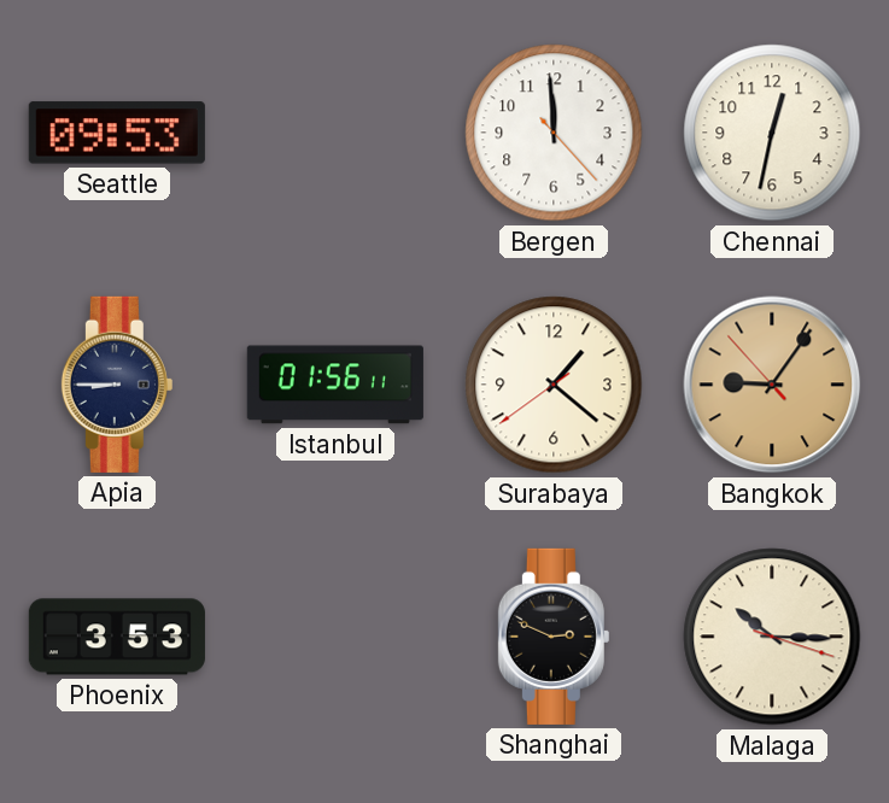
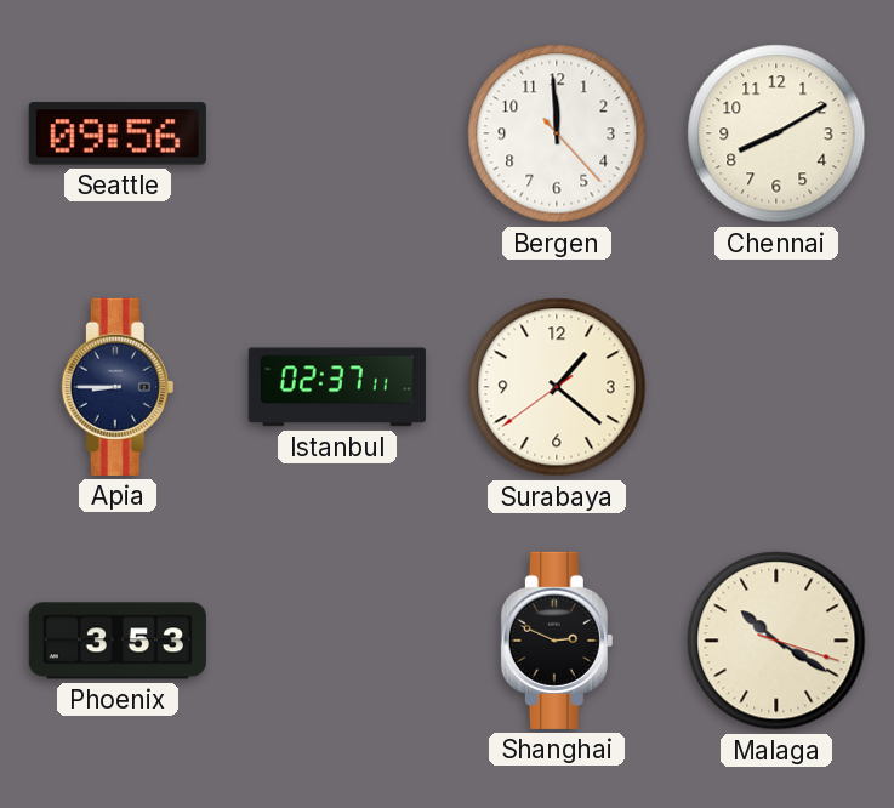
Seattle: 09:53 -> 09:56
Chennai: 12:32 -> 8:10
Istanbul: 01:56 -> 02:37
Bangkok: 9:05 -> none
Malaga: 10:15 -> 10:20
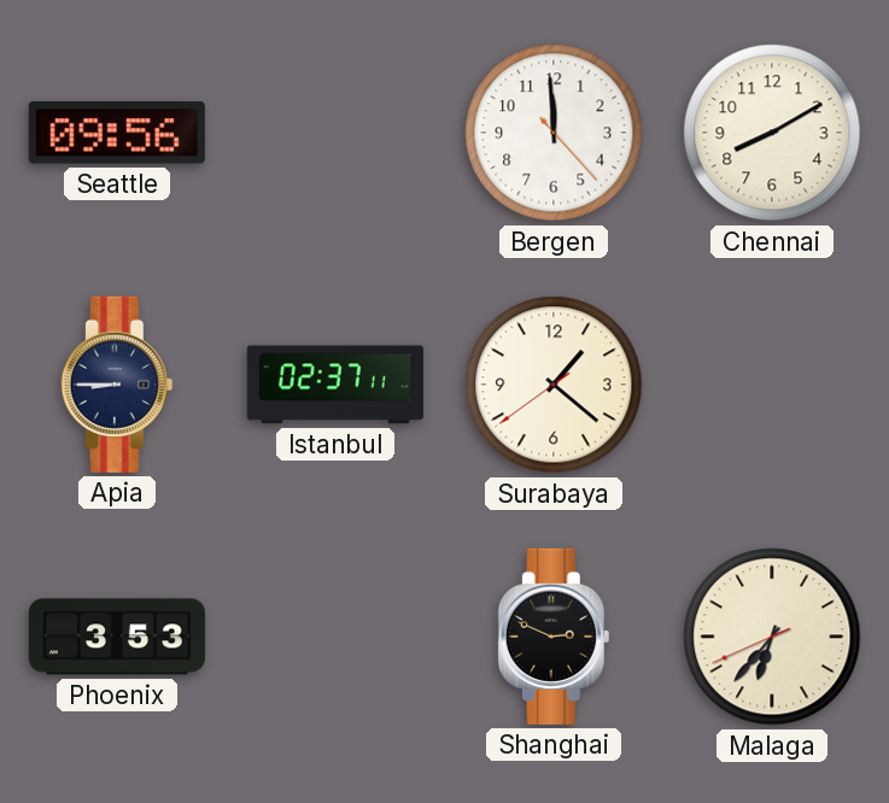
Malaga: 10:20 -> 6:36
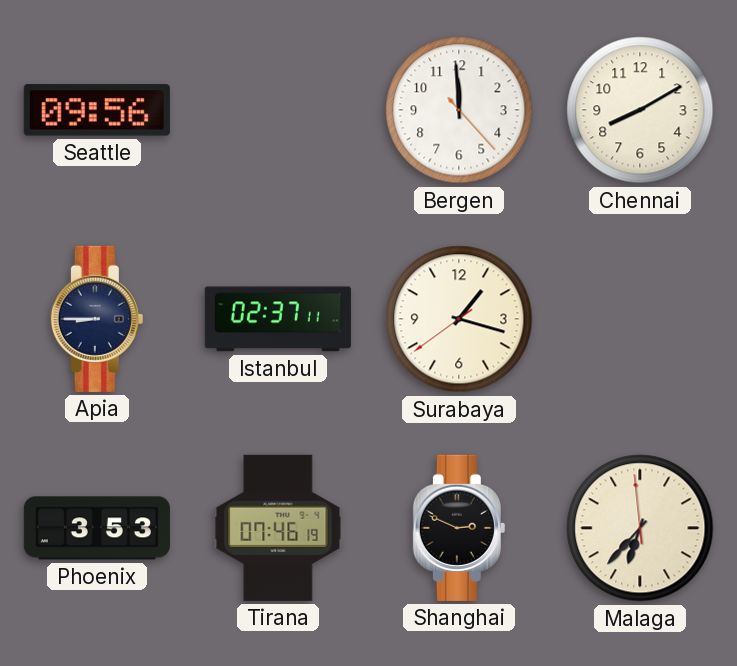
Surabaya: 1:21 -> 1:17
Tirana: none -> 07:46
Malaga: 6:36:41 -> 6:36:59
